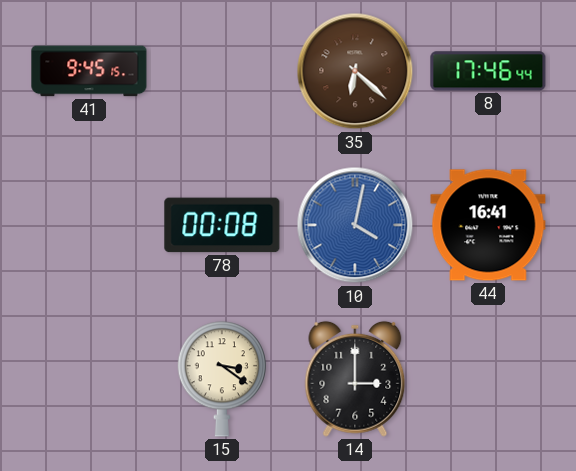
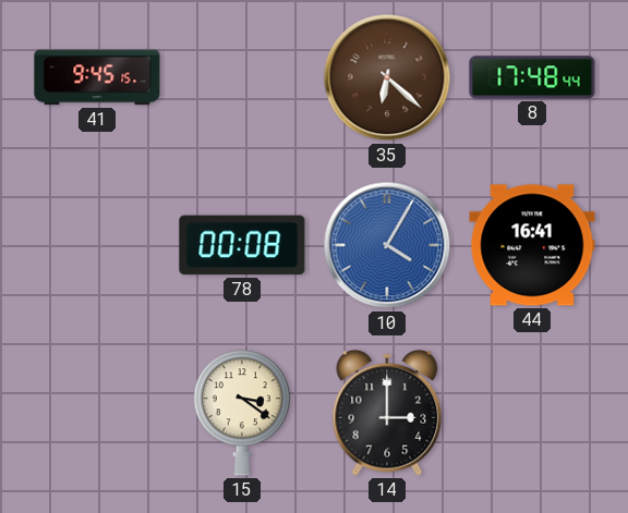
8: 17:46 -> 17:48
10: 4:02 -> 4:05
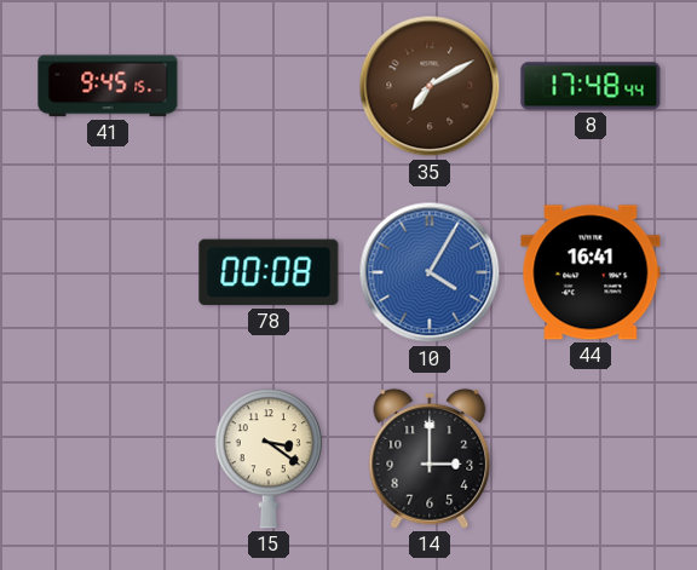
35: 6:22 -> 7:10
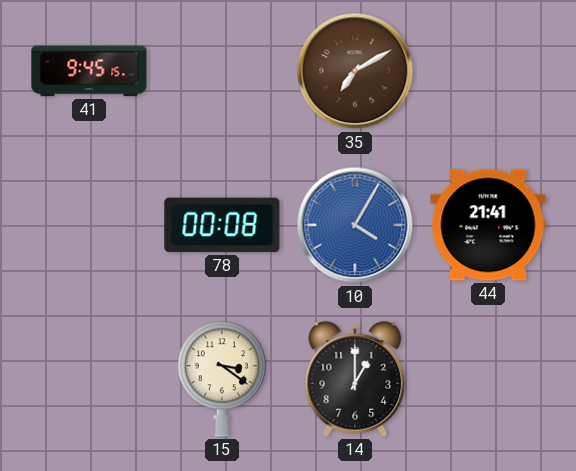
8: 17:48 -> none
44: 16:41 -> 21:41
14: 3:00 -> 1:00
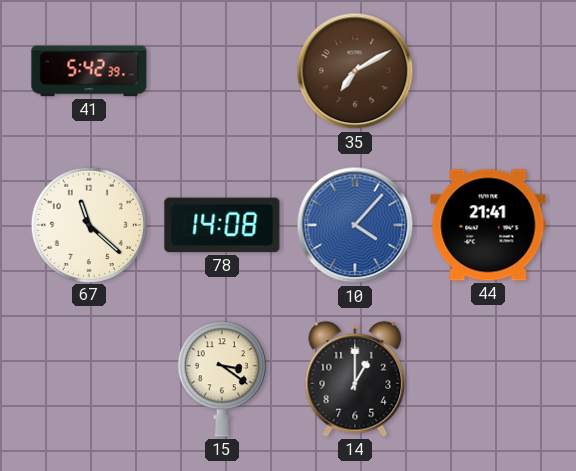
41: 9:45 -> 5:42
67: none -> 11:22
78: 00:08 -> 14:08
10: 4:05 -> 4:07
